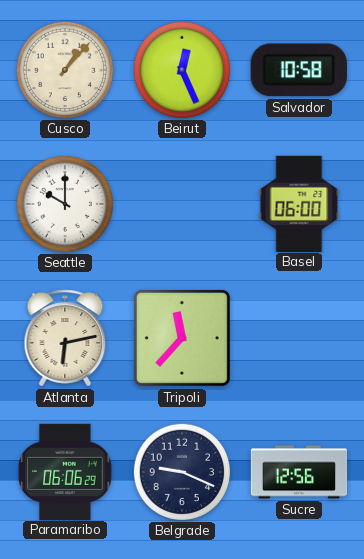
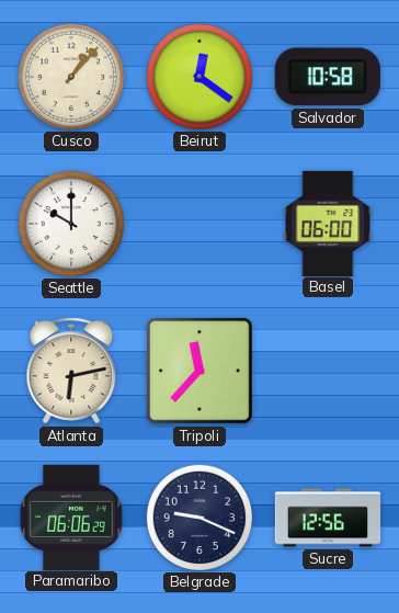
Beirut: 12:26 -> 12:21
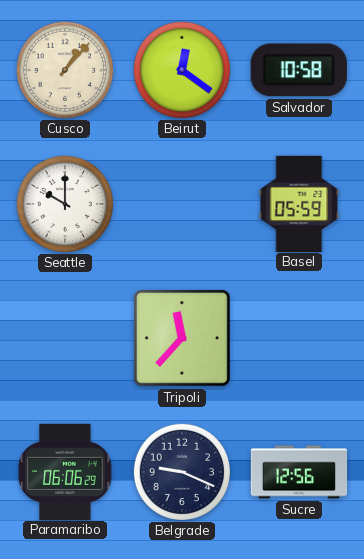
Basel: 06:00 -> 05:59
Atlanta: 6:13 -> none
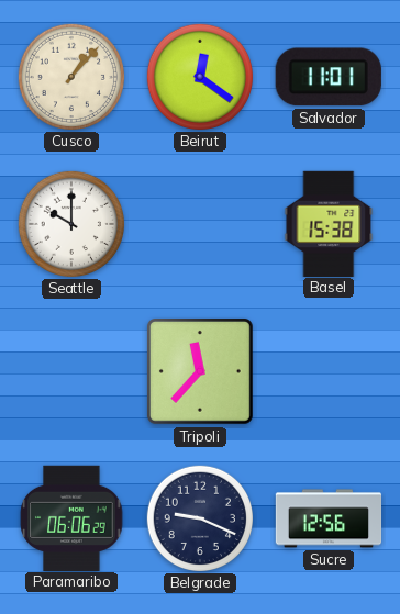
Salvador: 10:58 -> 11:01
Basel: 05:59 -> 15:38
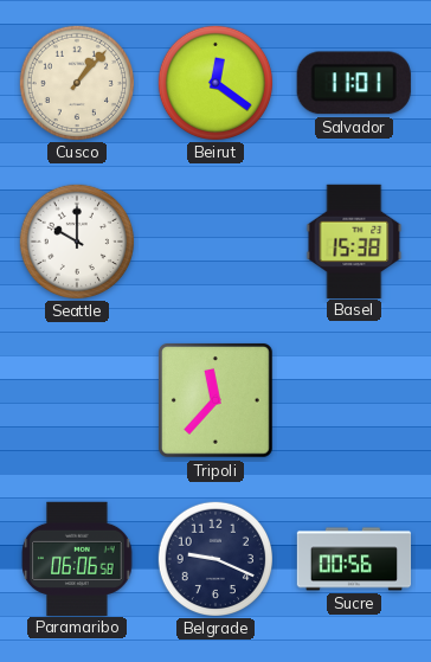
Paramaribo: 06:06:29 -> 06:06:58
Sucre: 12:56 -> 00:56
